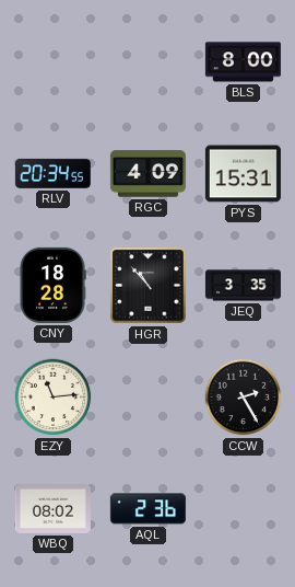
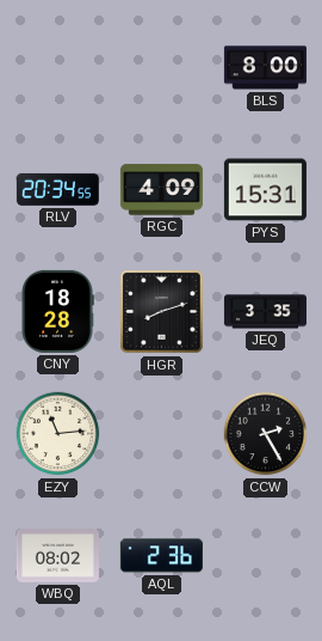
HGR: 10:53 -> 8:12
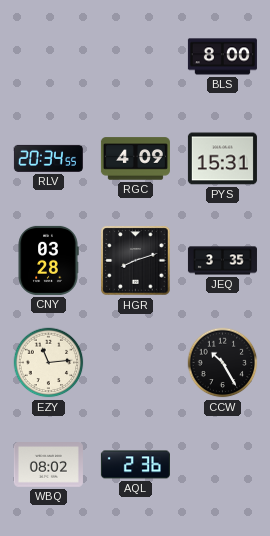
CNY: 18:28 -> 03:28
CCW: 2:25 -> 10:25
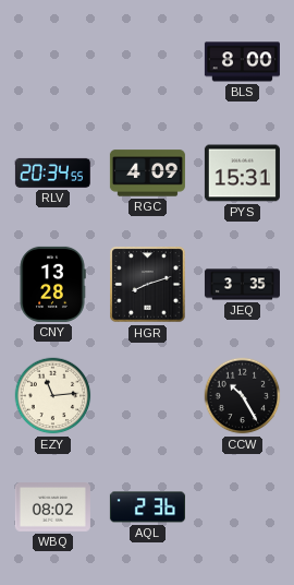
CNY: 03:28 -> 13:28
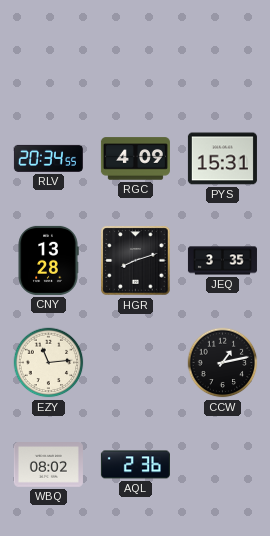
BLS: 8:00 -> none
CCW: 10:25 -> 1:13
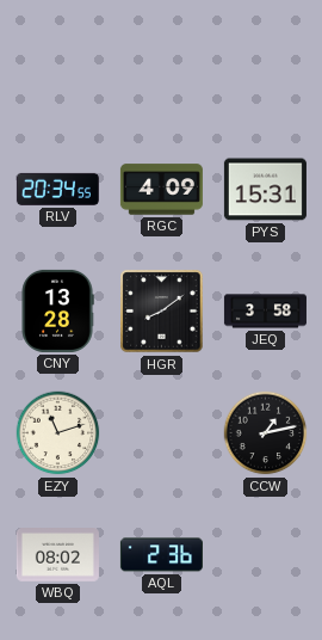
HGR: 8:12 -> 8:09
JEQ: 3:35 -> 3:58
EZY: 11:14 -> 11:12
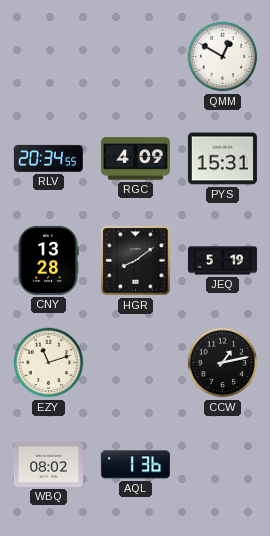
QMM: none -> 12:50
JEQ: 3:58 -> 5:19
AQL: 2:36 -> 1:36
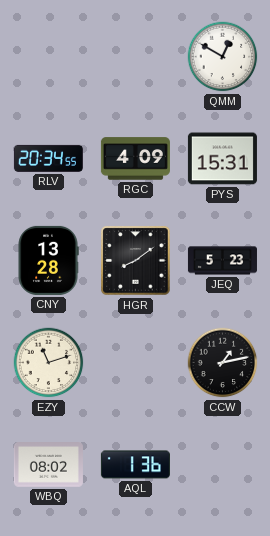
JEQ: 5:19 -> 5:23
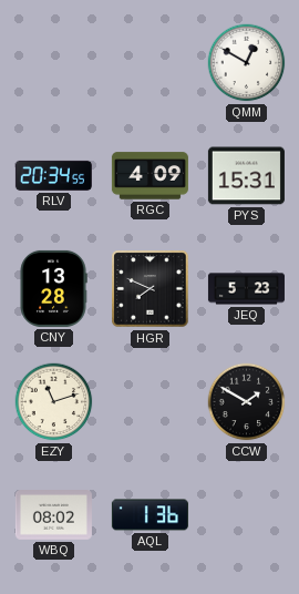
HGR: 8:09 -> 7:49
CCW: 1:13 -> 1:50
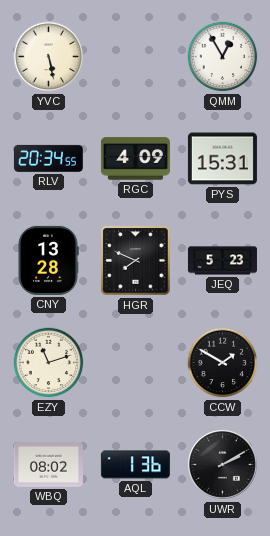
YVC: none -> 5:28
QMM: 12:50 -> 12:55
UWR: none -> 2:10
